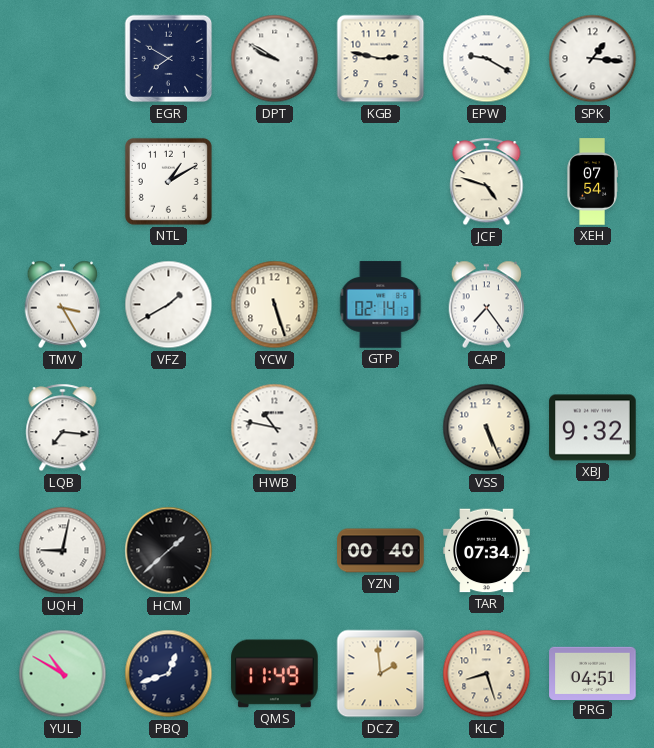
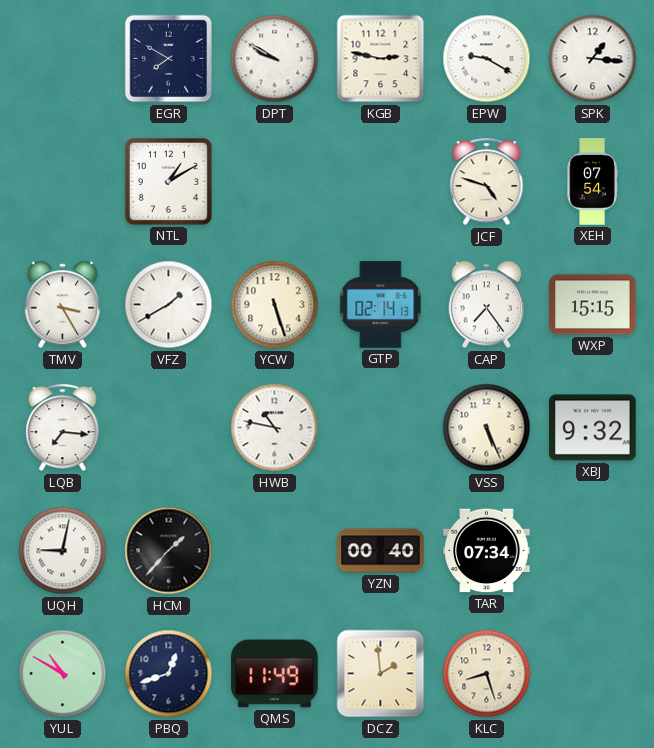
WXP: none -> 15:15
HCM: 1:38 -> 1:37
PRG: 04:51 -> none
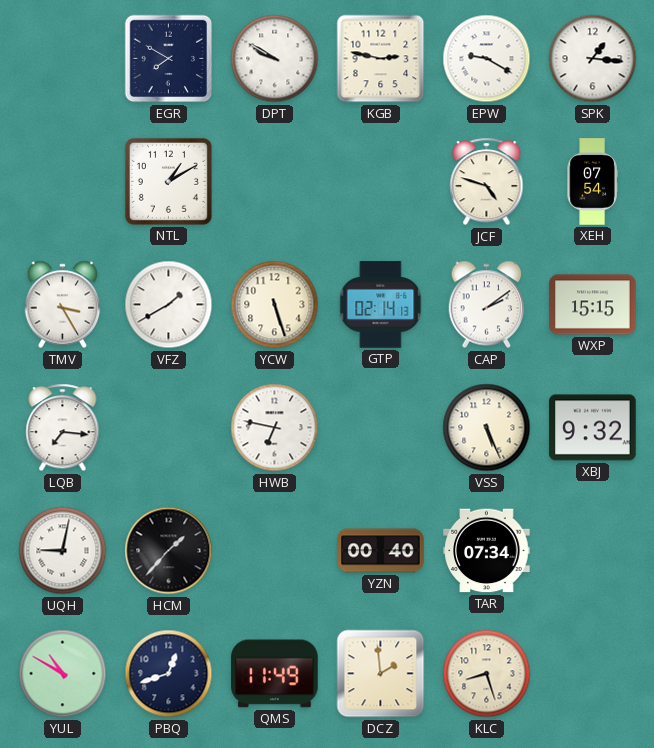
CAP: 7:24 -> 2:09
HWB: 10:47 -> 6:47
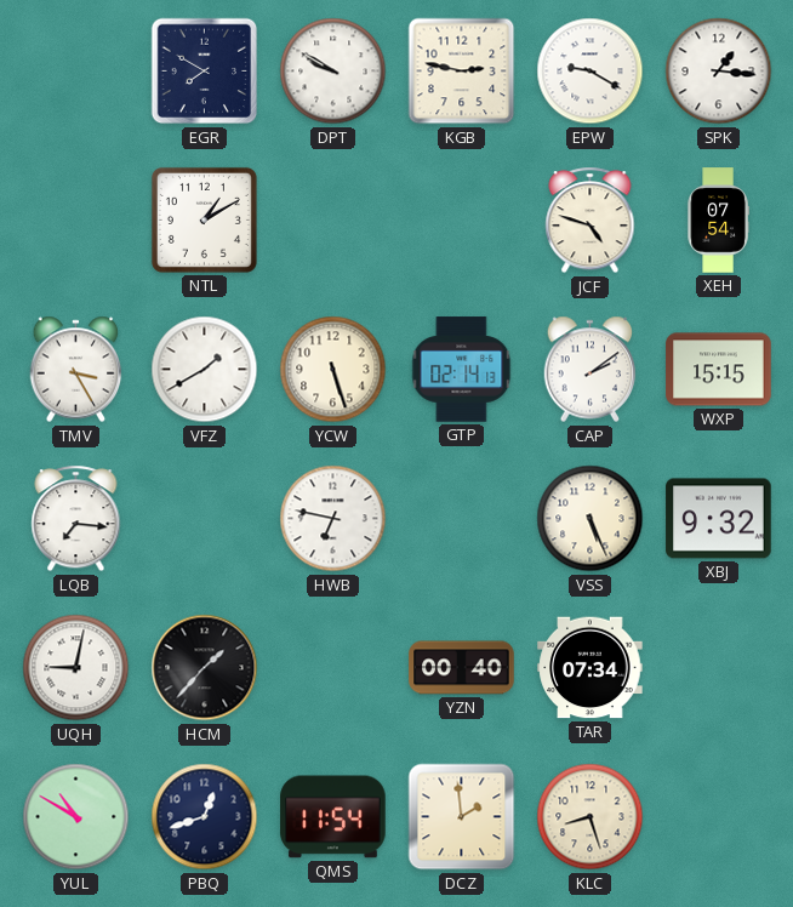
QMS: 11:49 -> 11:54
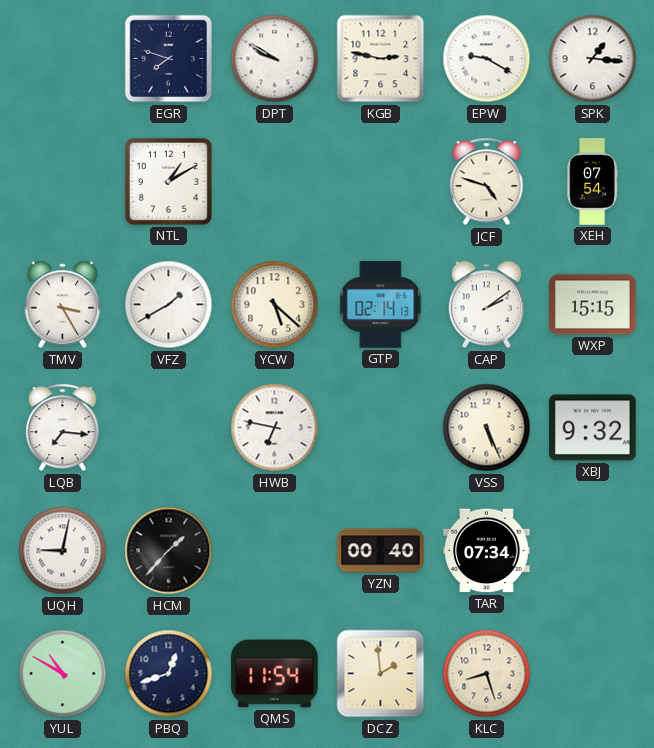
EGR: 7:50 -> 7:48
YCW: 5:27 -> 5:22
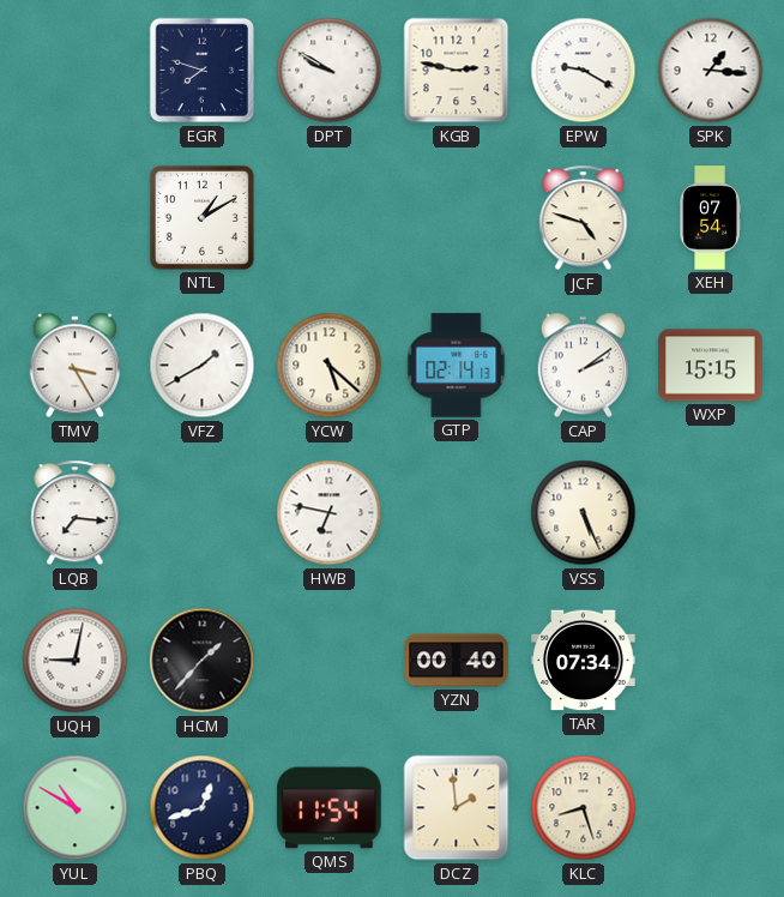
XBJ: 9:32 -> none
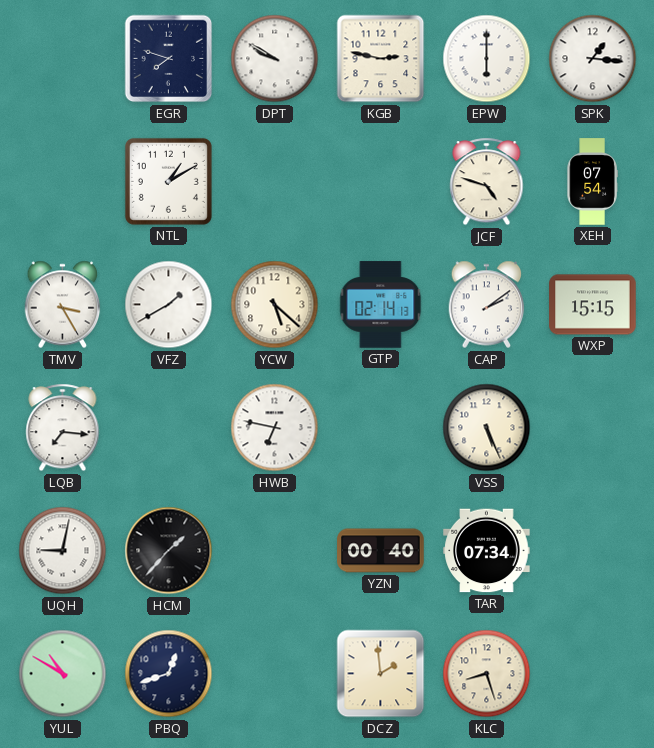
EPW: 9:20 -> 6:00
QMS: 11:54 -> none
